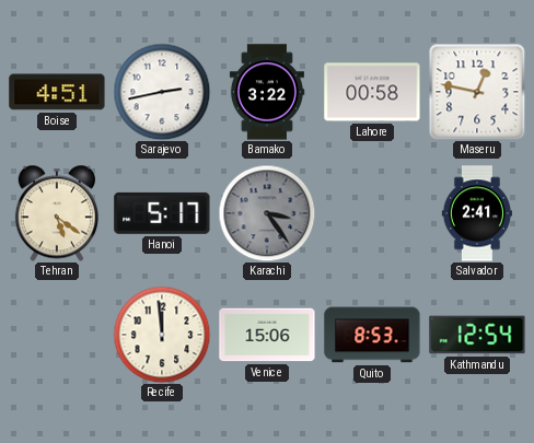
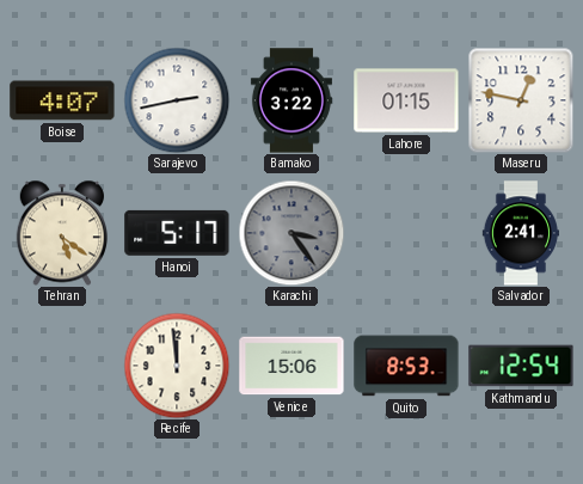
Boise: 4:51 -> 4:07
Lahore: 00:58 -> 01:15
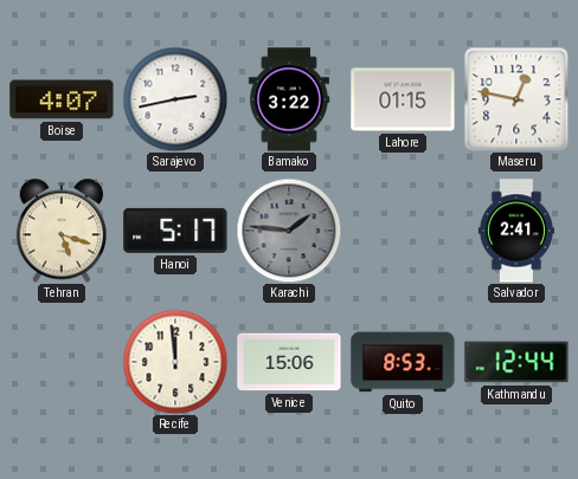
Tehran: 5:21 -> 5:18
Karachi: 3:24 -> 1:46
Kathmandu: 12:54 -> 12:44
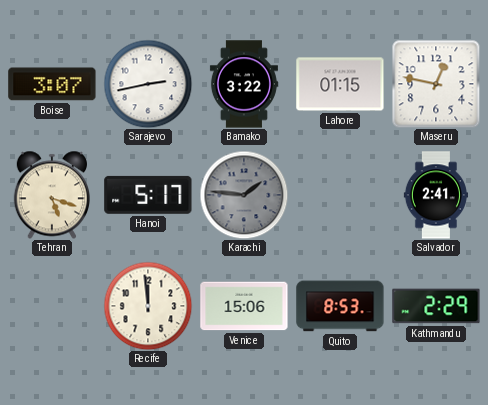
Boise: 4:07 -> 3:07
Kathmandu: 12:44 -> 2:29
